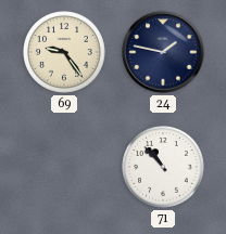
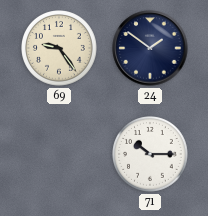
24: 1:47 -> 1:51
71: 10:53 -> 10:15
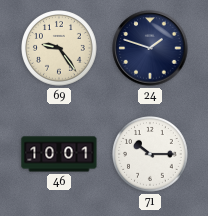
24: 1:51 -> 1:48
46: none -> 10:01
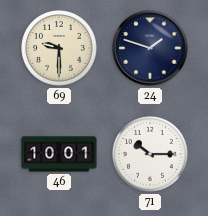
69: 9:24 -> 9:30
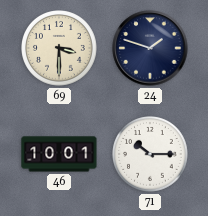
69: 9:30 -> 3:30
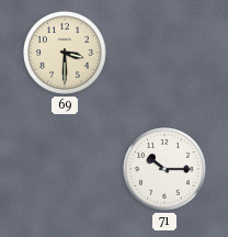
24: 1:48 -> none
46: 10:01 -> none
